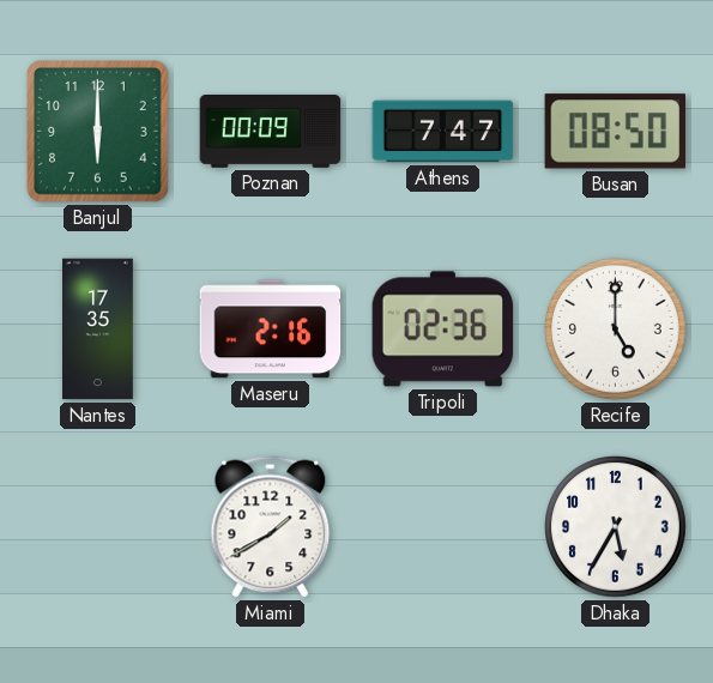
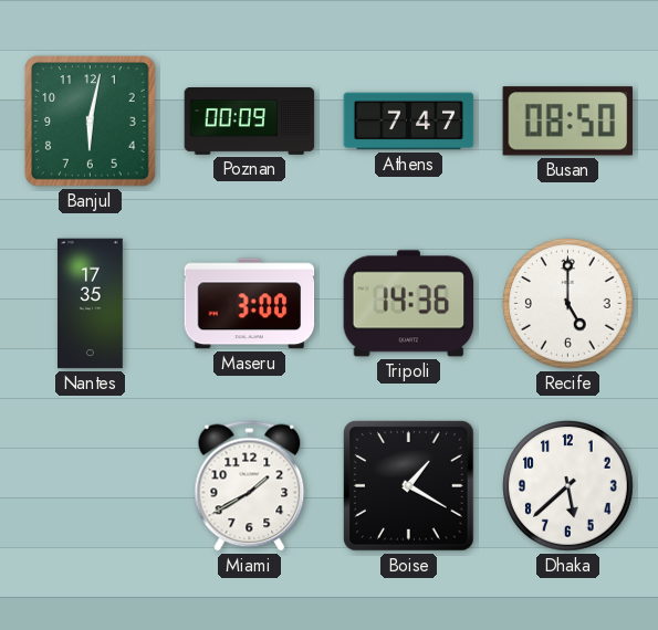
Banjul: 6:00 -> 6:02
Maseru: 2:16 -> 3:00
Tripoli: 02:36 -> 14:36
Boise: none -> 1:20
Dhaka: 5:35 -> 5:38
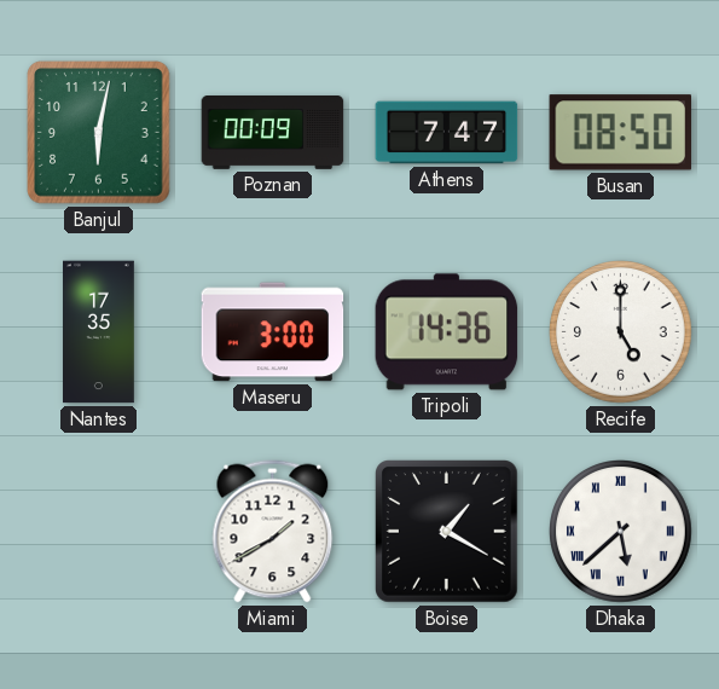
Dhaka numerals: Arabic -> Roman
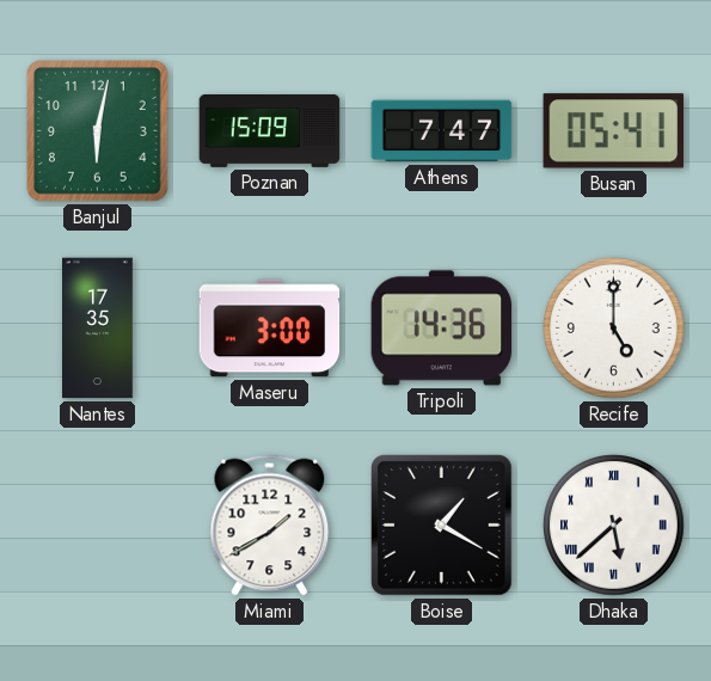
Poznan: 00:09 -> 15:09
Busan: 08:50 -> 05:41
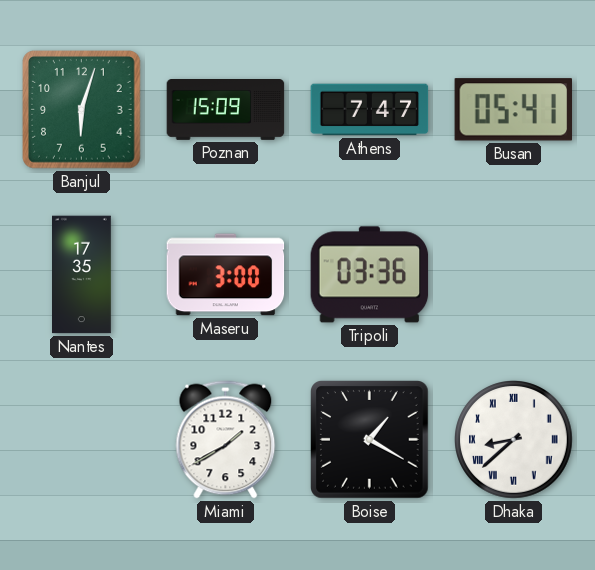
Banjul: 6:02 -> 6:03
Tripoli: 14:36 -> 03:36
Recife: 5:00 -> none
Dhaka: 5:38 -> 8:38
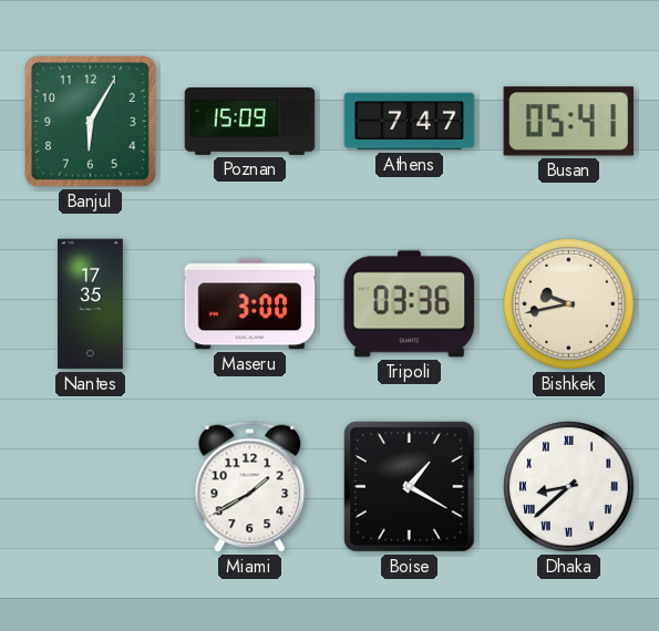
Banjul: 6:03 -> 6:05
Bishkek: none -> 9:43
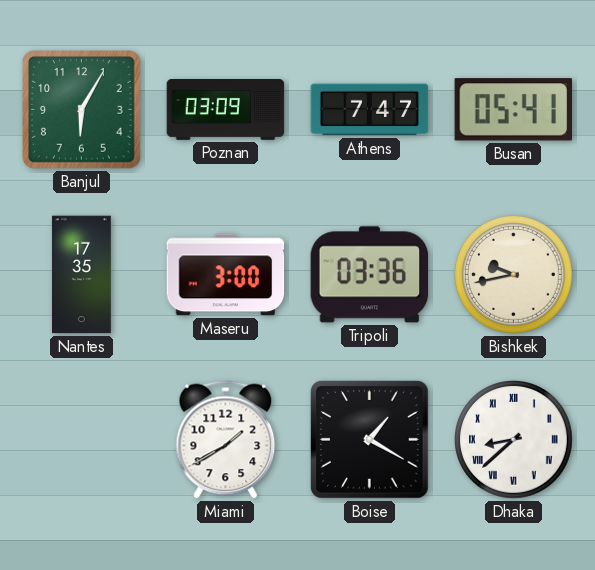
Poznan: 15:09 -> 03:09
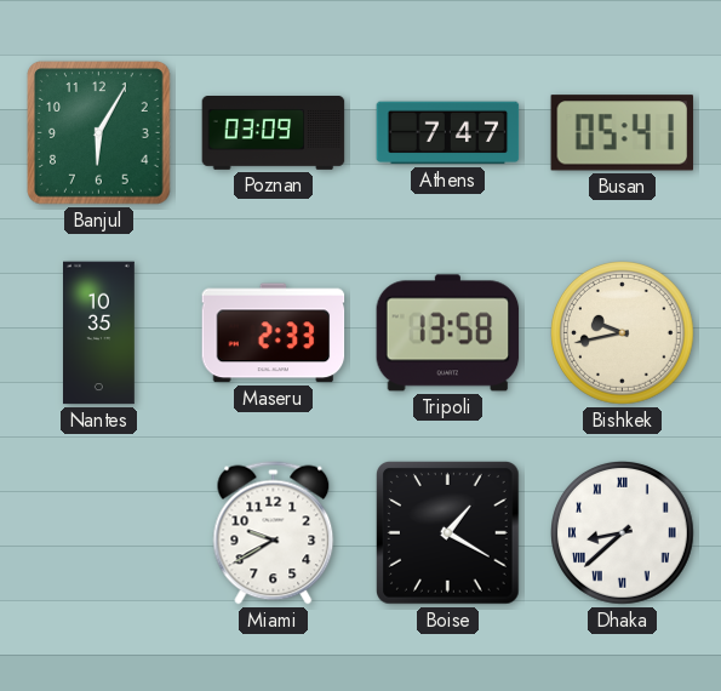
Nantes: 17:35 -> 10:35
Maseru: 3:00 -> 2:33
Tripoli: 03:36 -> 13:58
Miami: 1:40 -> 9:40
